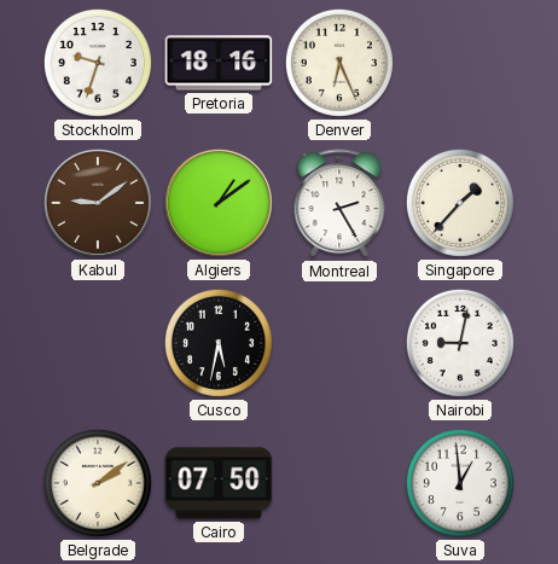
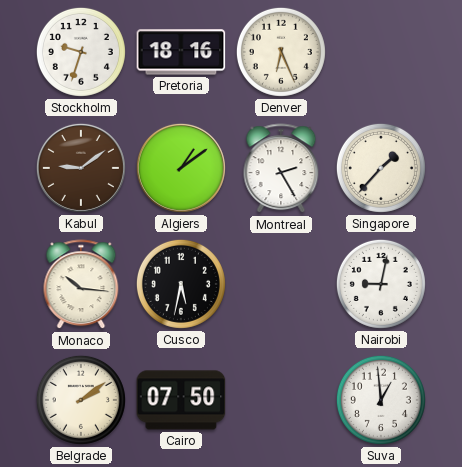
Monaco: none -> 10:16
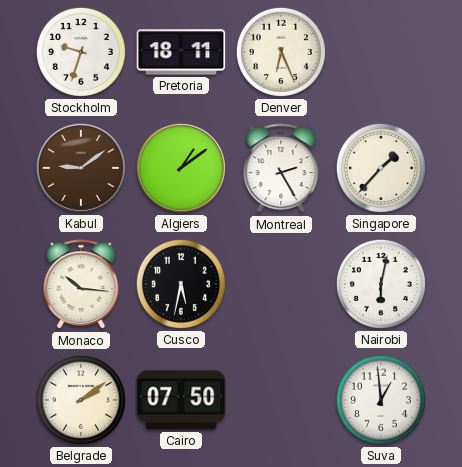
Pretoria: 18:16 -> 18:11
Nairobi: 9:02 -> 6:02
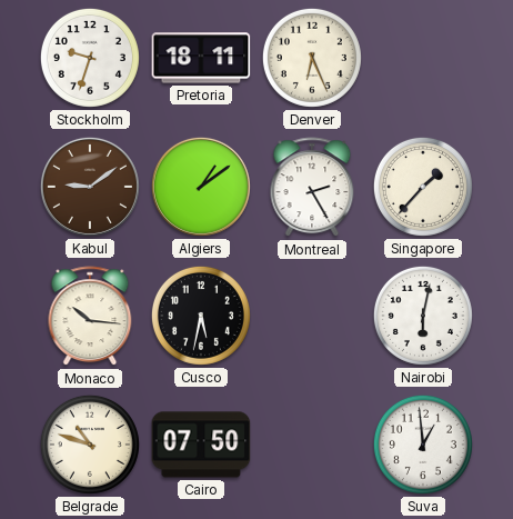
Belgrade: 2:09 -> 10:48
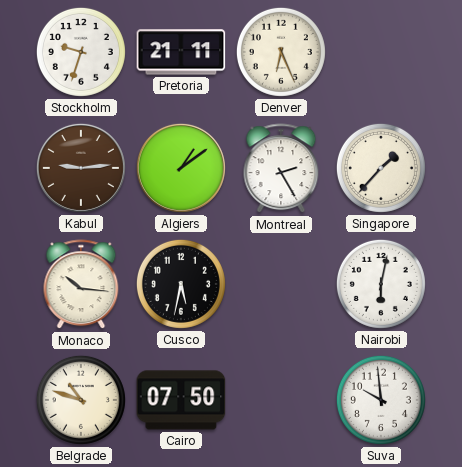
Pretoria: 18:11 -> 21:11
Kabul: 9:09 -> 9:14
Suva: 12:59 -> 9:59
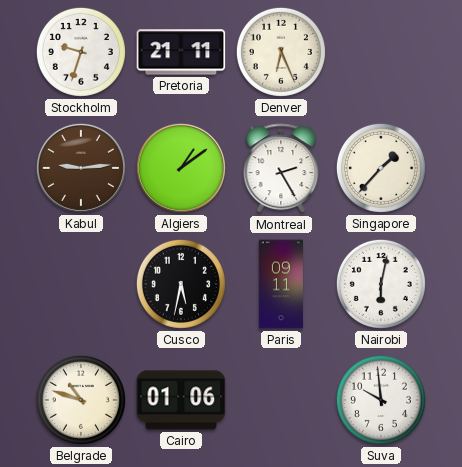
Monaco: 10:16 -> none
Paris: none -> 09:11
Cairo: 07:50 -> 01:06
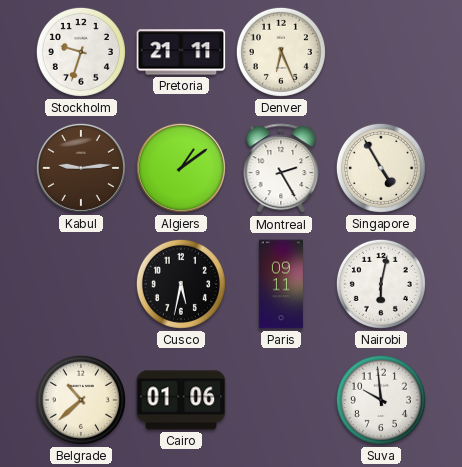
Singapore: 1:37 -> 4:55
Belgrade: 10:48 -> 10:38
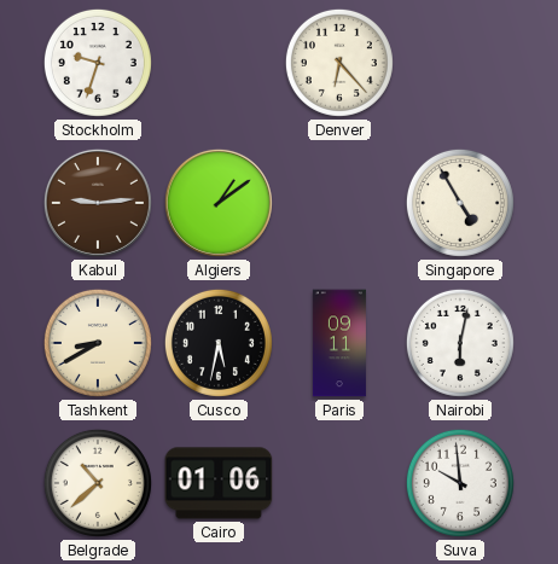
Pretoria: 21:11 -> none
Denver: 6:26 -> 6:23
Montreal: 2:25 -> none
Tashkent: none -> 8:40
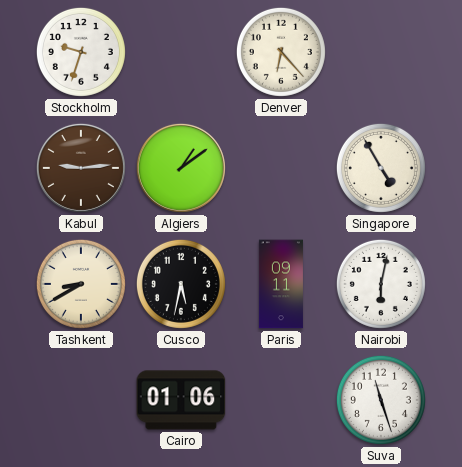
Belgrade: 10:38 -> none
Suva: 9:59 -> 11:27
